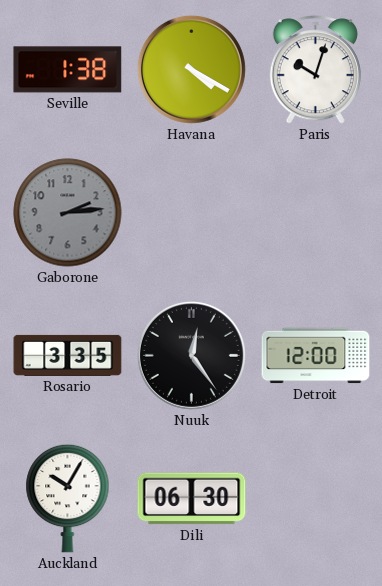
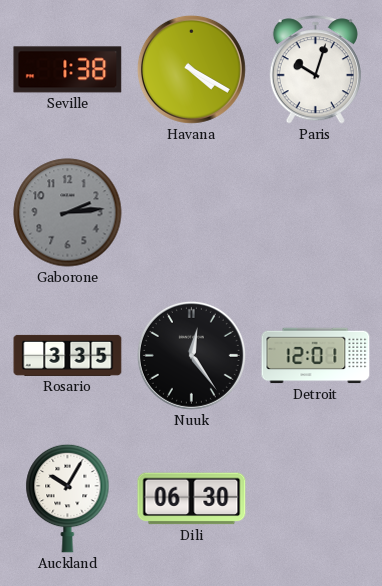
Detroit: 12:00 -> 12:01
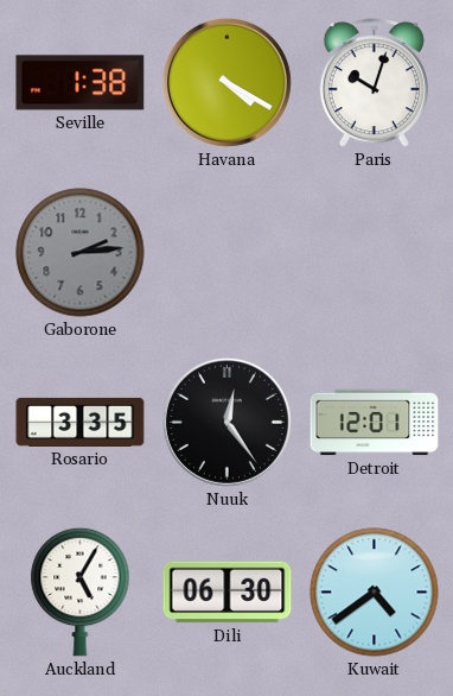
Auckland: 10:05 -> 5:05
Kuwait: none -> 4:39
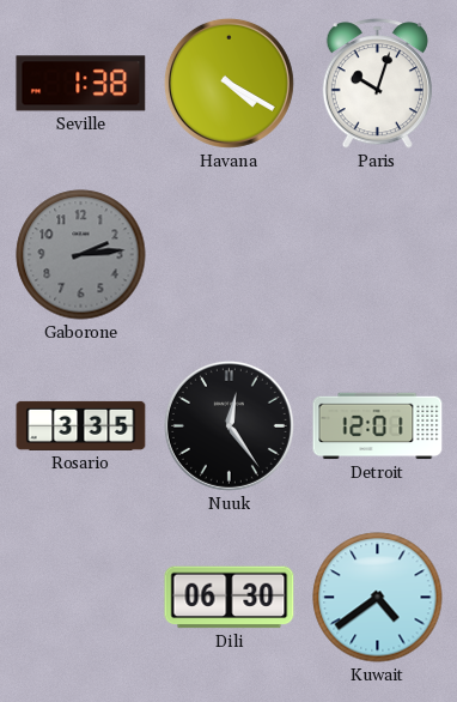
Auckland: 5:05 -> none
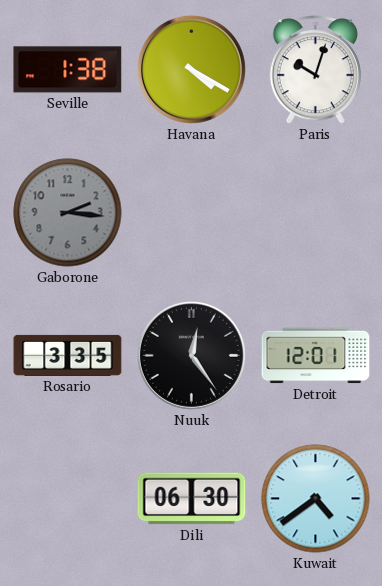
Gaborone: 2:14 -> 2:16
